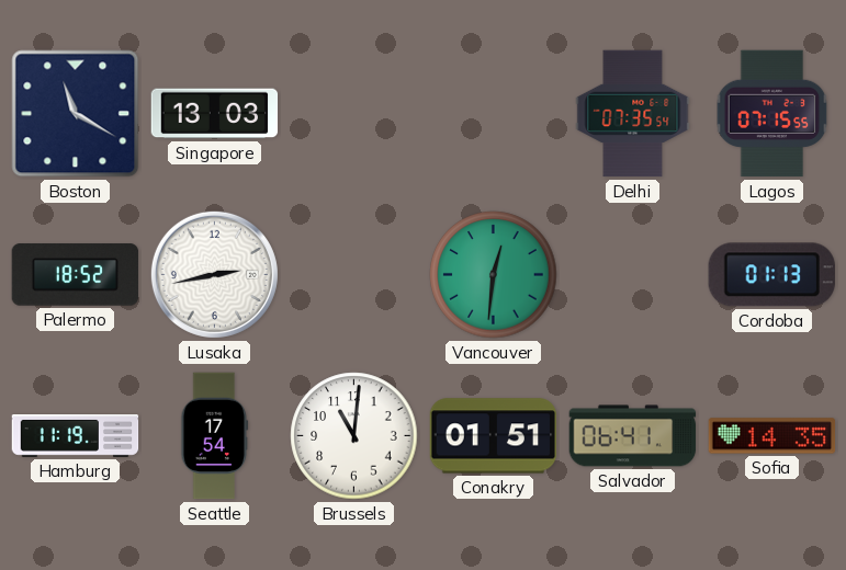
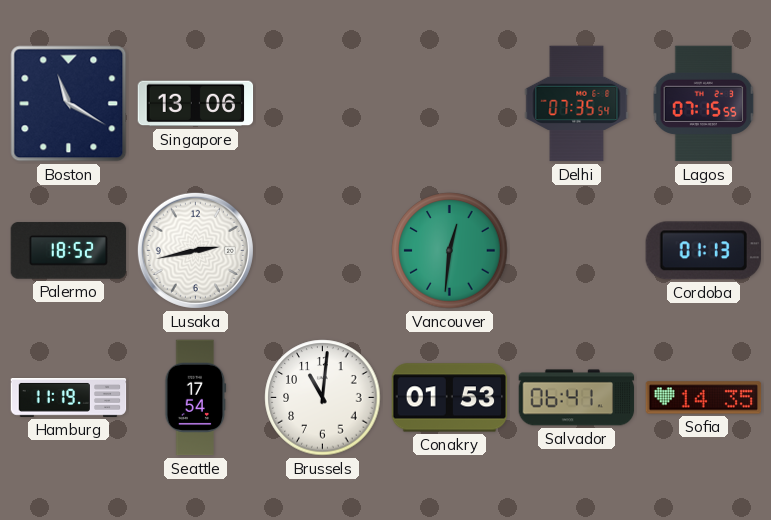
Singapore: 13:03 -> 13:06
Conakry: 01:51 -> 01:53
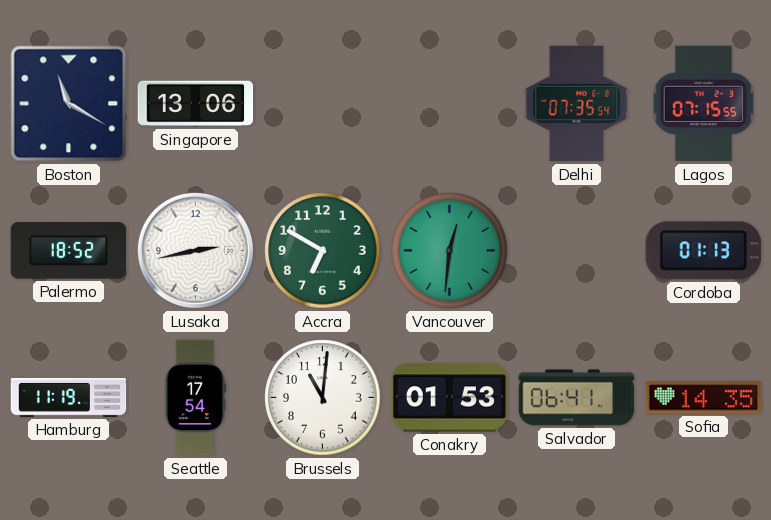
Accra: none -> 6:50
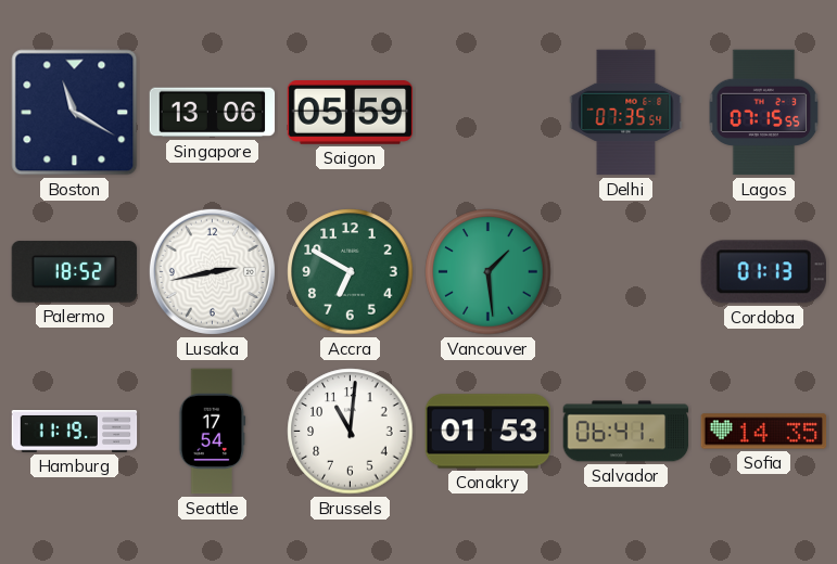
Saigon: none -> 05:59
Vancouver: 12:31 -> 1:29
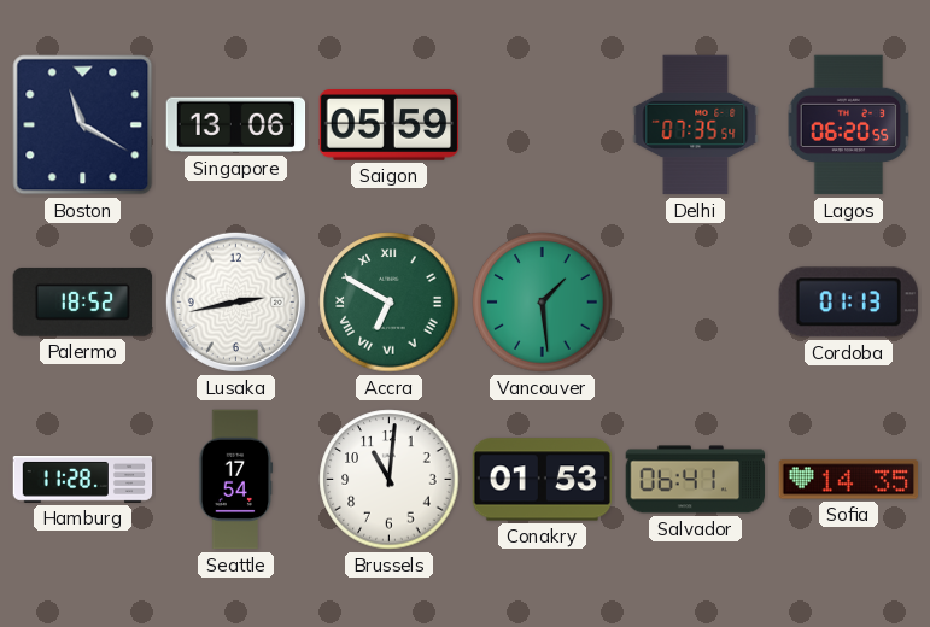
Lagos: 07:15 -> 06:20
Accra numerals: Arabic -> Roman
Hamburg: 11:19 -> 11:28
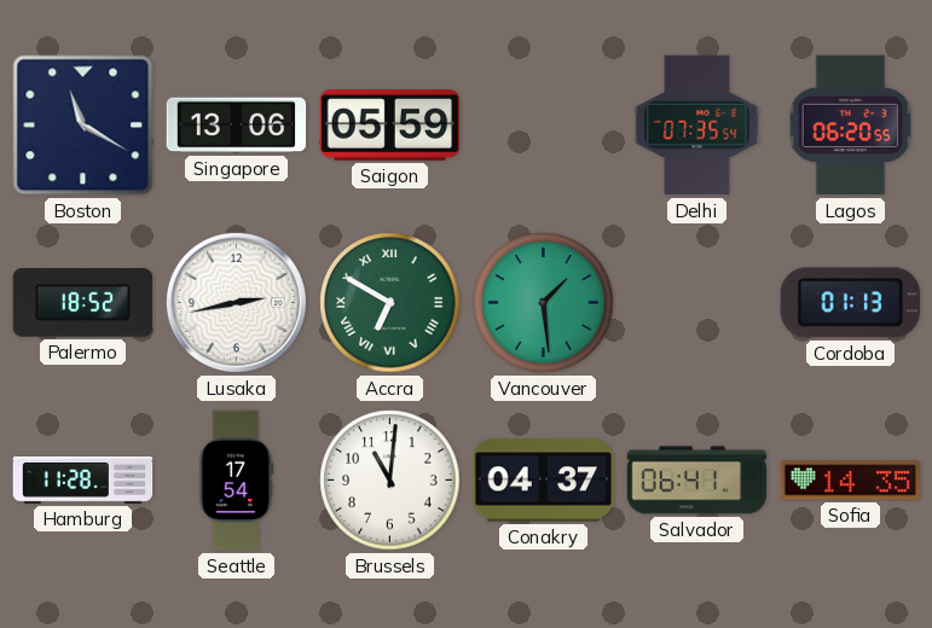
Conakry: 01:53 -> 04:37
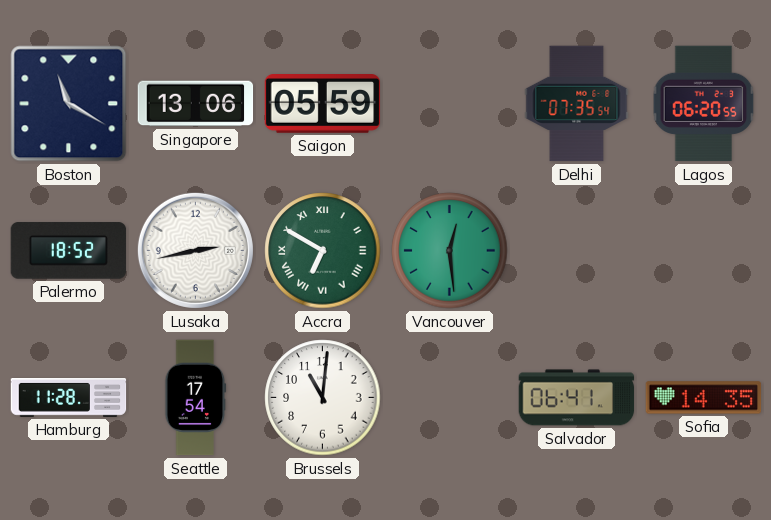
Vancouver: 1:29 -> 12:29
Cordoba: 01:13 -> none
Conakry: 04:37 -> none
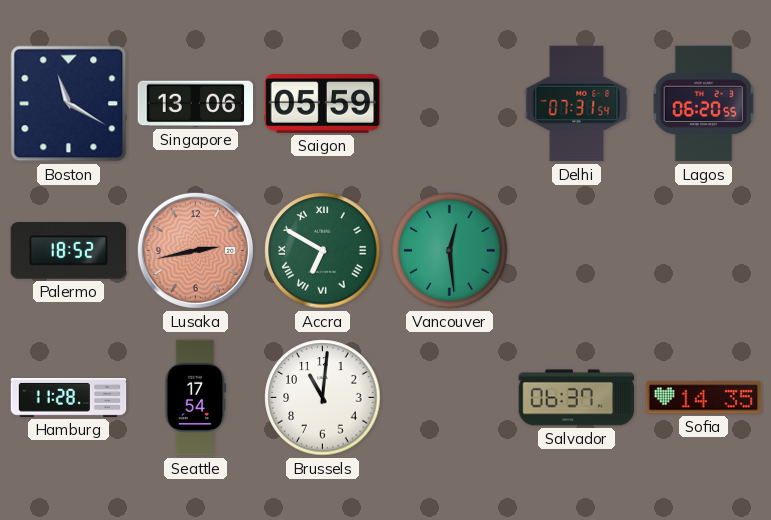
Delhi: 07:35 -> 07:31
Lusaka dial: white -> salmon
Salvador: 06:41 -> 06:37
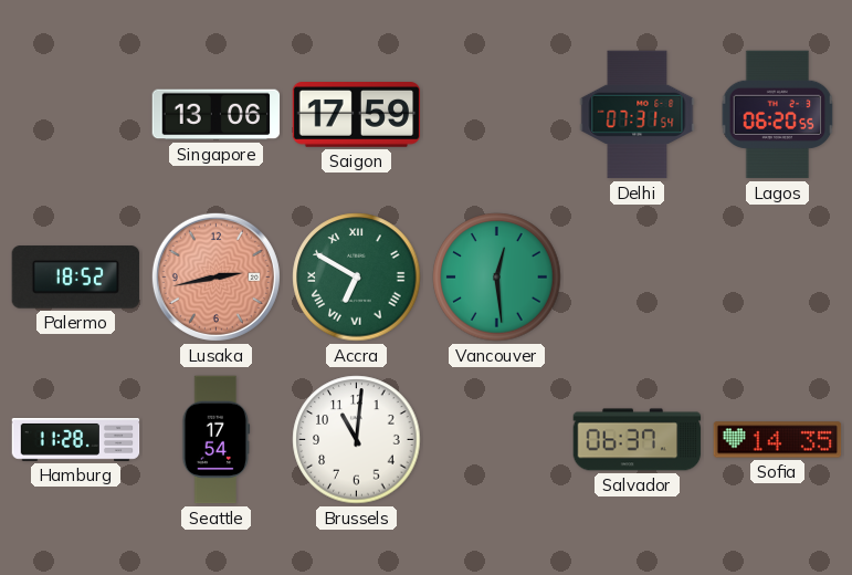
Boston: 11:20 -> none
Saigon: 05:59 -> 17:59
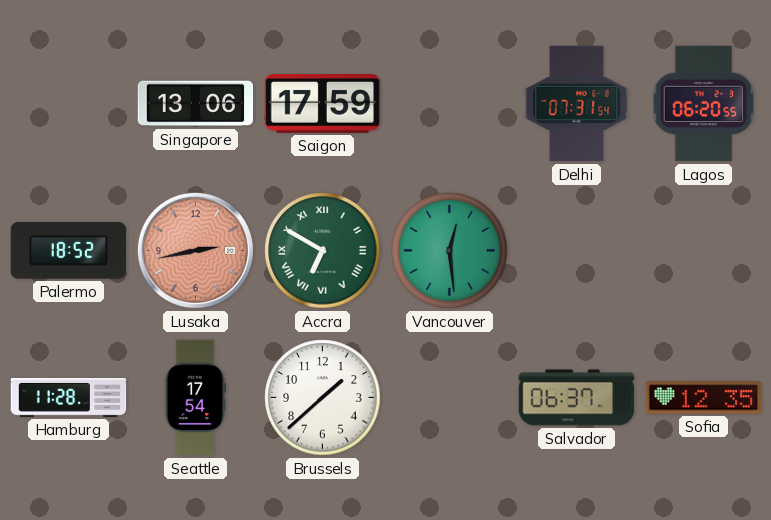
Brussels: 11:01 -> 1:38
Sofia: 14:35 -> 12:35
